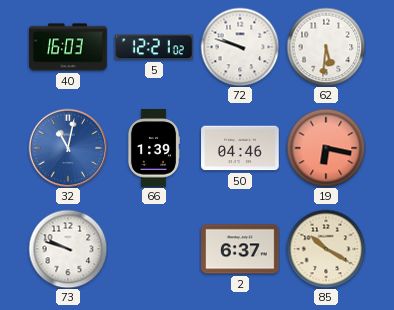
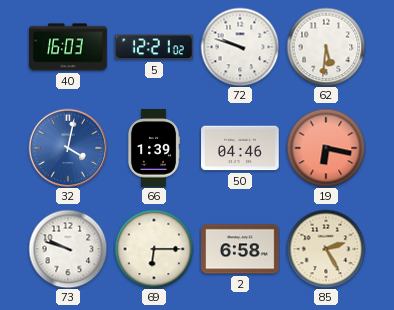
32: 11:02 -> 4:02
69: none -> 6:15
2: 6:37 -> 6:58
85: 10:20 -> 2:25
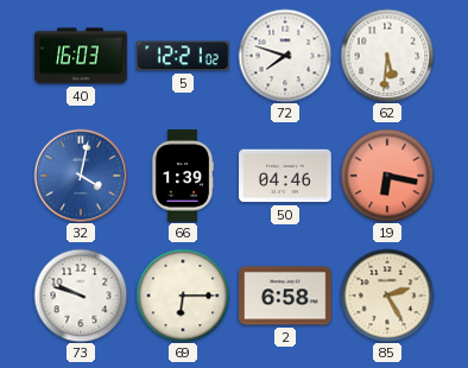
72: 9:48 -> 7:48
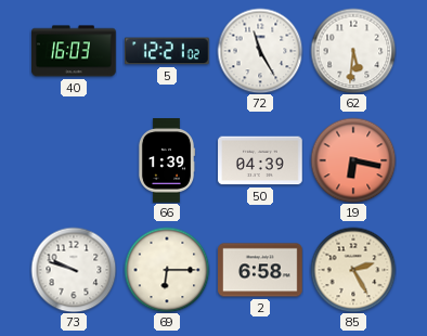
72: 7:48 -> 11:25
32: 4:02 -> none
50: 04:46 -> 04:39
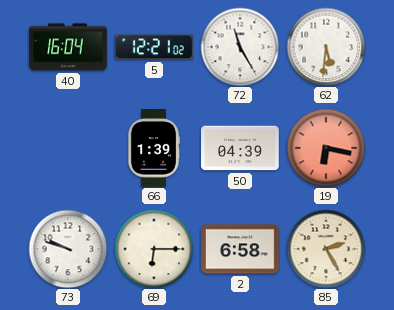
40: 16:03 -> 16:04
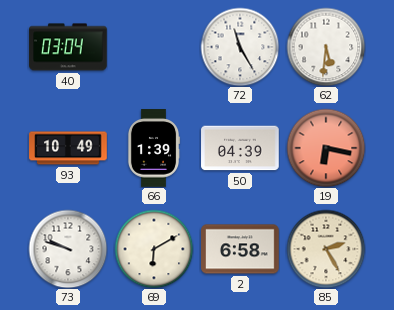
40: 16:04 -> 03:04
5: 12:21 -> none
93: none -> 10:49
69: 6:15 -> 6:10
